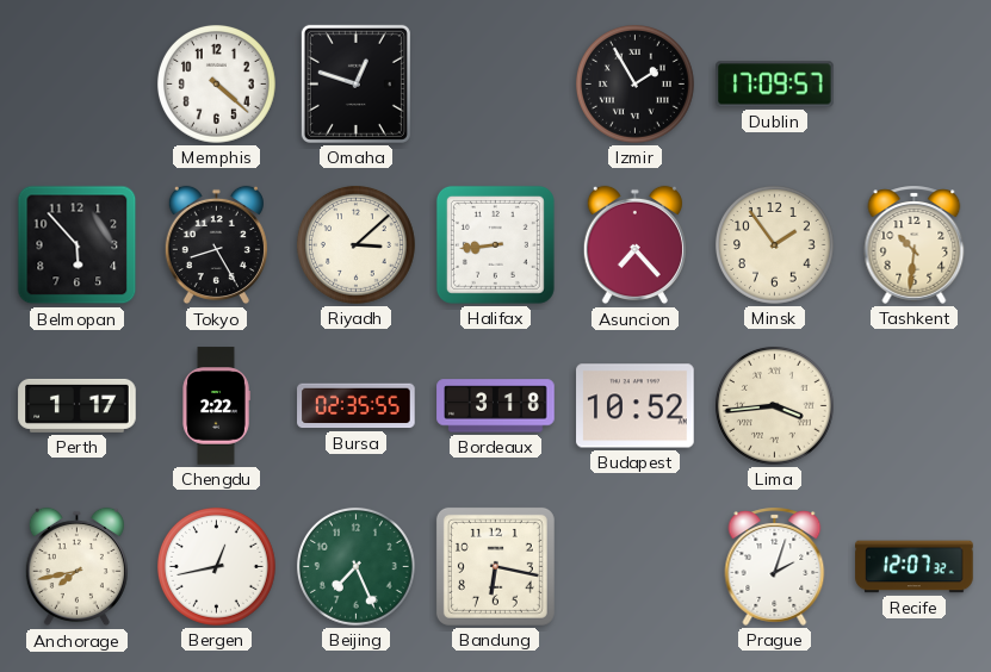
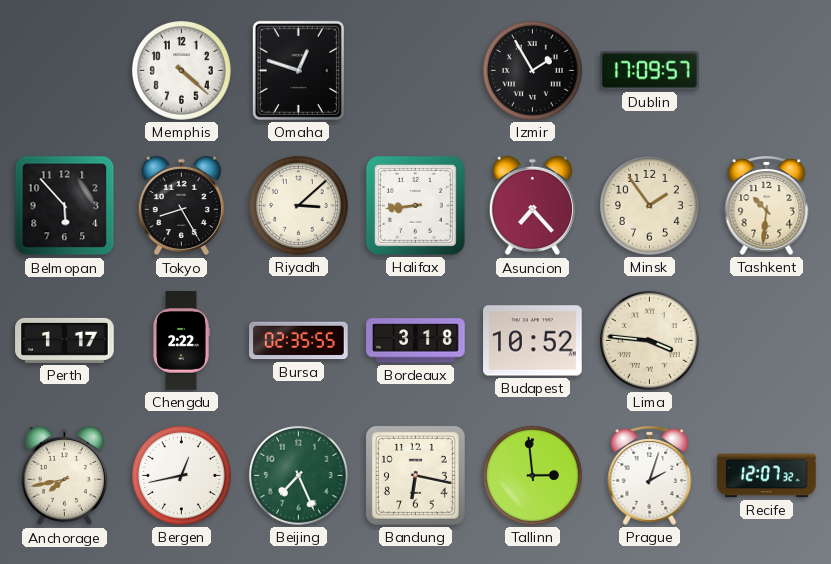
Lima: 3:44 -> 3:46
Tallinn: none -> 2:59
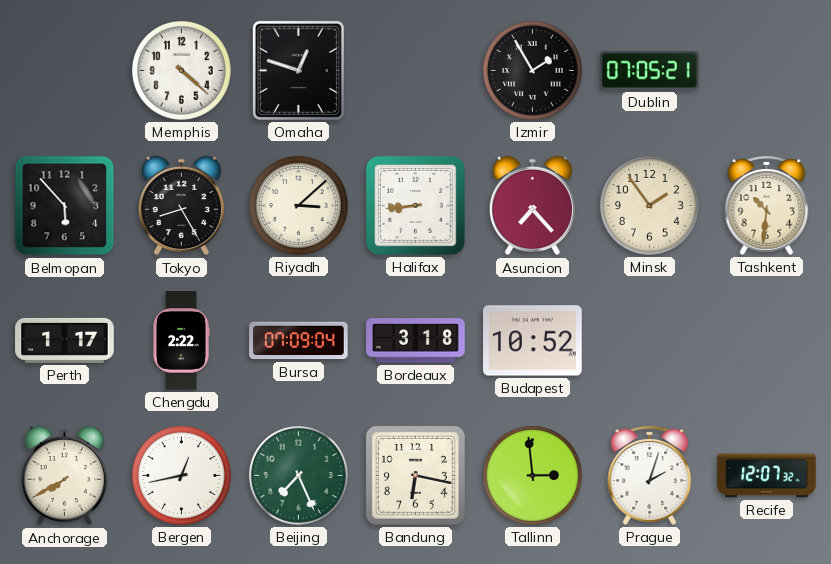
Dublin: 17:09 -> 07:05
Bursa: 02:35 -> 07:09
Lima: 3:46 -> none
Anchorage: 7:43 -> 7:40
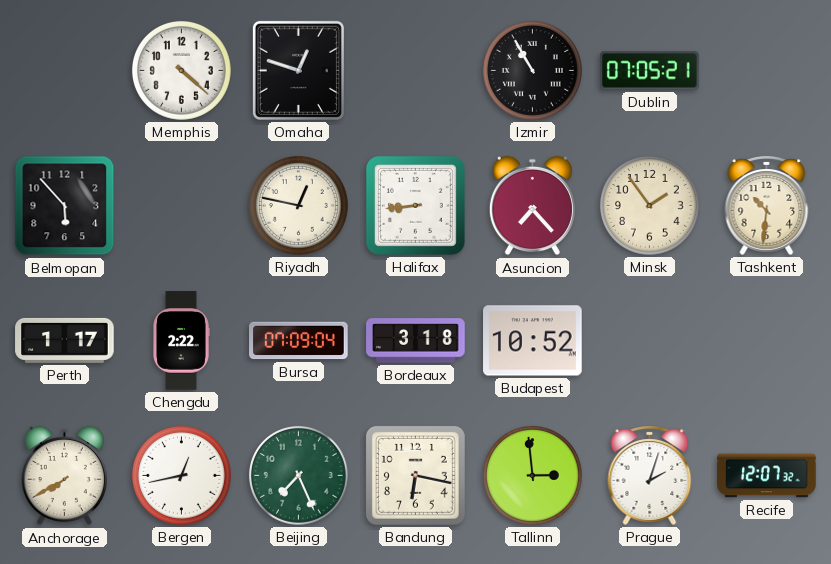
Izmir: 1:55 -> 10:55
Tokyo: 8:25 -> none
Riyadh: 3:08 -> 12:47
